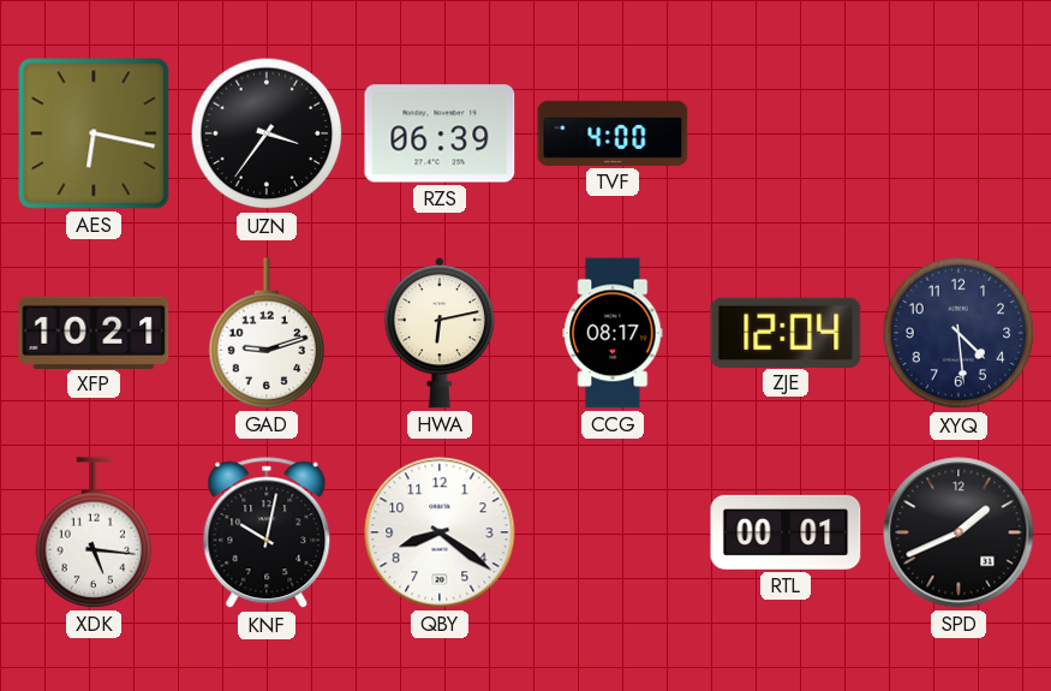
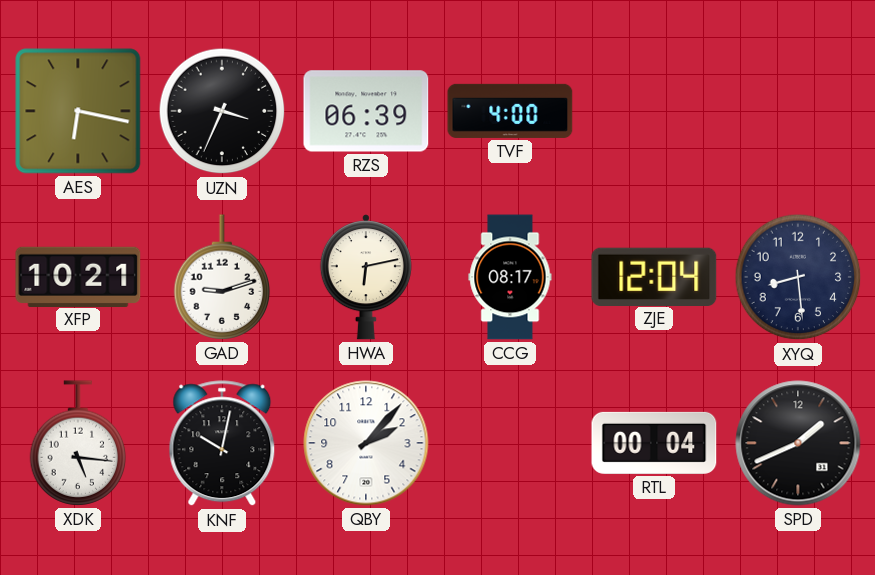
UZN: 3:36 -> 3:34
XYQ: 4:29 -> 8:29
QBY: 8:21 -> 2:07
RTL: 00:01 -> 00:04
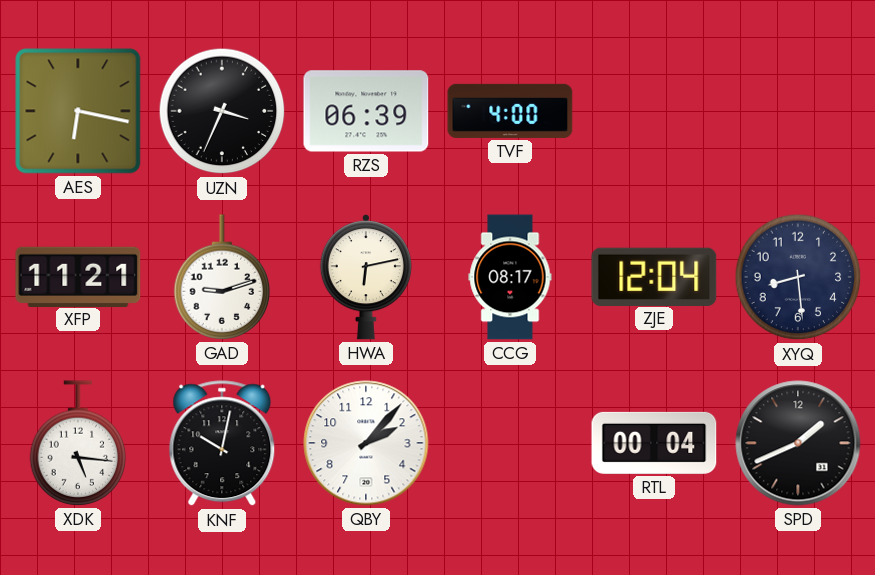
XFP: 10:21 -> 11:21
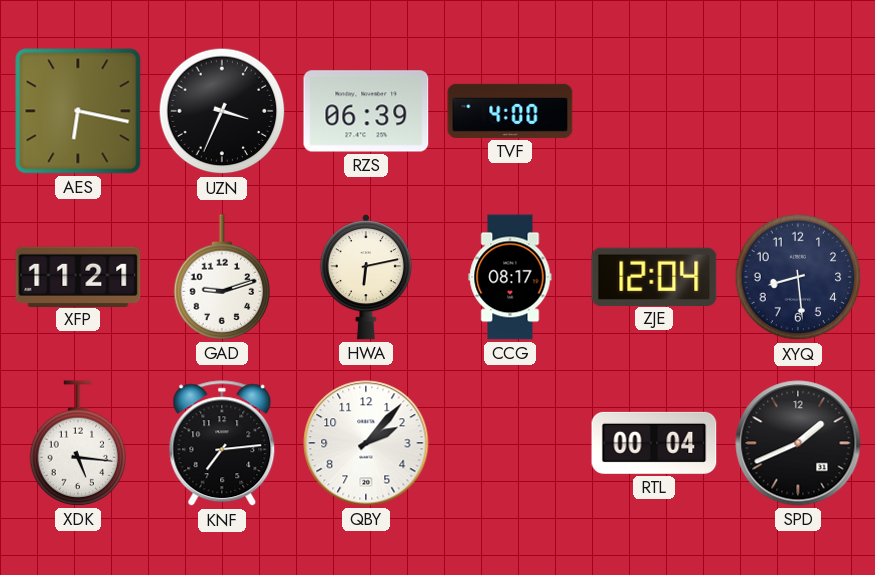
KNF: 10:02 -> 7:14
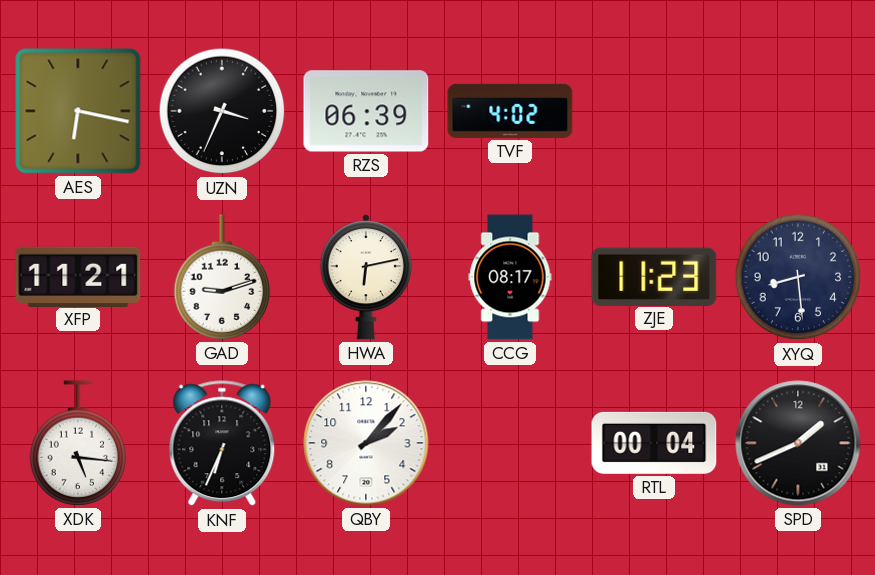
TVF: 4:00 -> 4:02
ZJE: 12:04 -> 11:23
KNF: 7:14 -> 6:34
